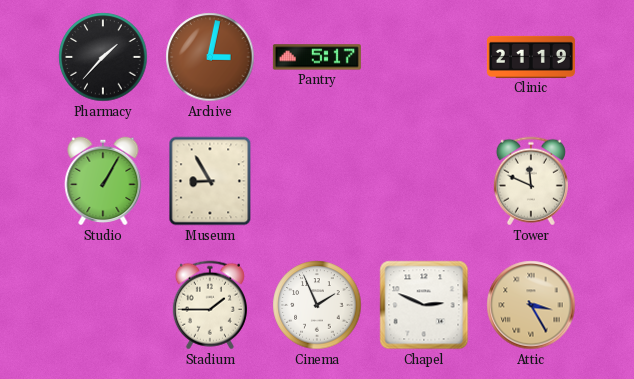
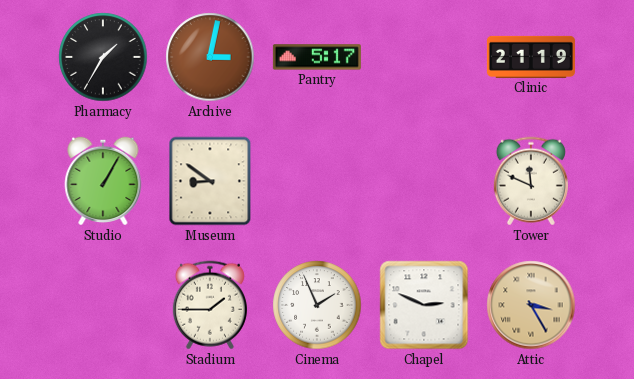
Pharmacy: 1:37 -> 1:35
Museum: 8:55 -> 8:51
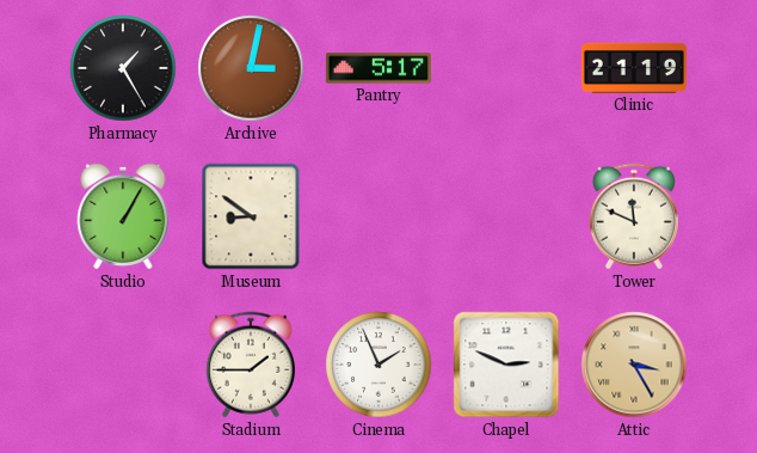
Pharmacy: 1:35 -> 1:25
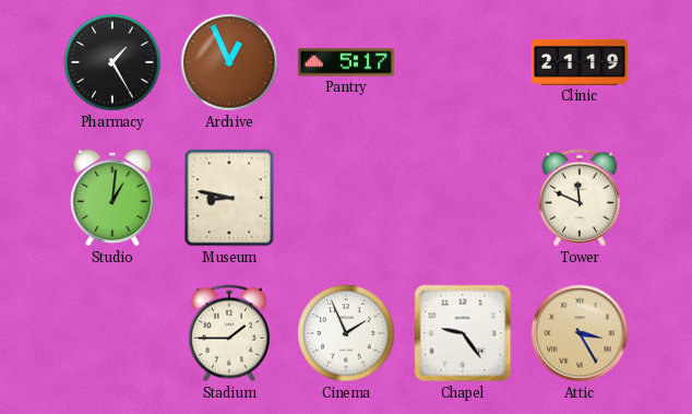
Archive: 3:02 -> 12:56
Studio: 1:05 -> 1:01
Museum: 8:51 -> 8:47
Chapel: 2:49 -> 9:24
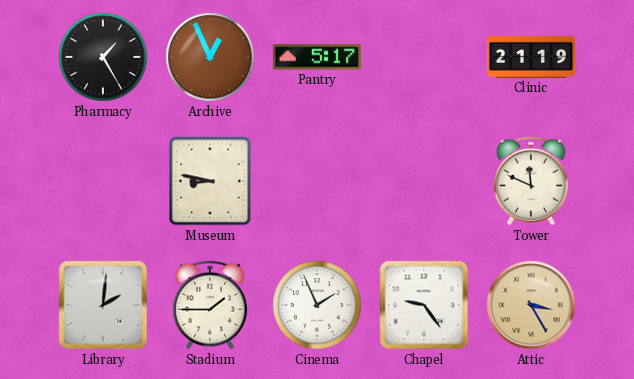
Studio: 1:01 -> none
Library: none -> 2:01
